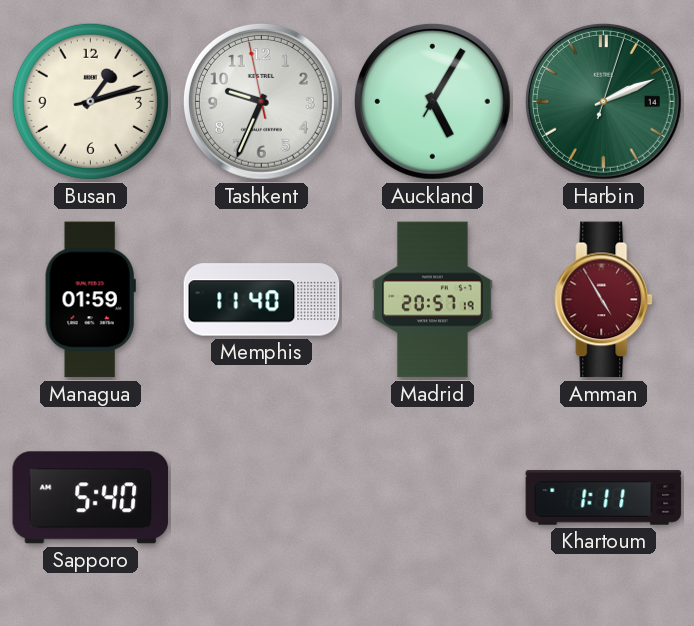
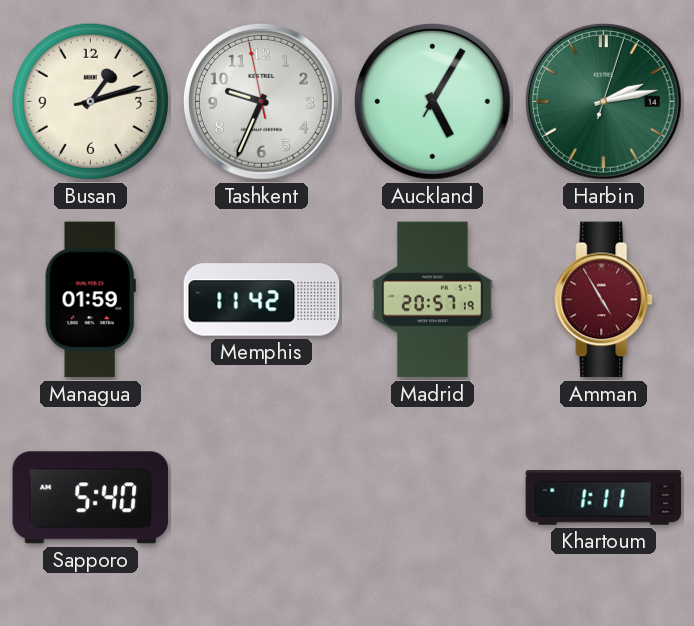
Harbin: 2:11 -> 2:13
Memphis: 11:40 -> 11:42
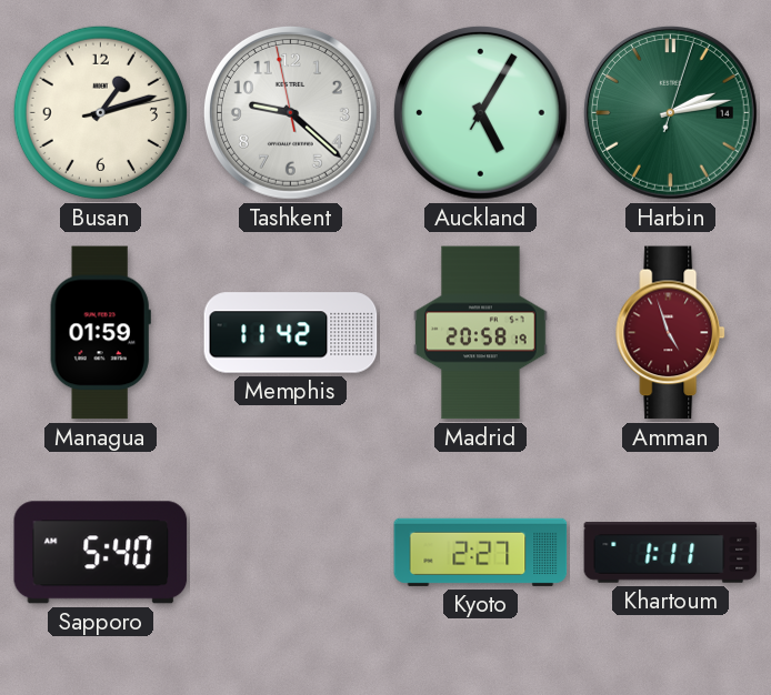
Tashkent: 9:33 -> 9:21
Madrid: 20:57 -> 20:58
Amman: 4:55 -> 4:57
Kyoto: none -> 2:27
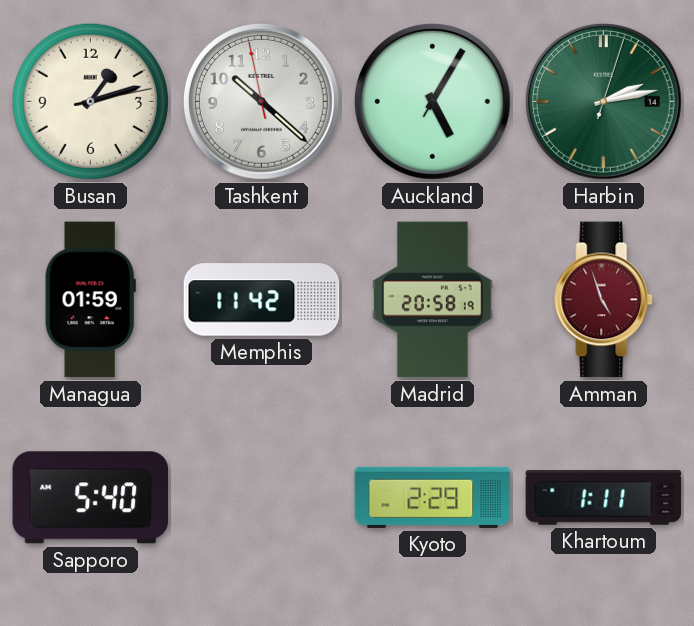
Tashkent: 9:21 -> 10:21
Kyoto: 2:27 -> 2:29
